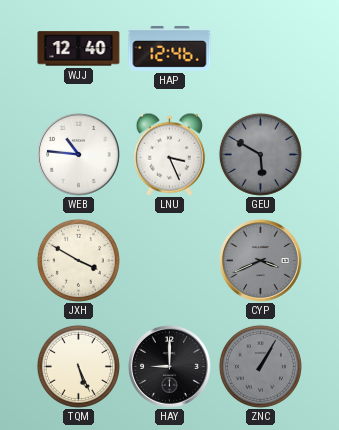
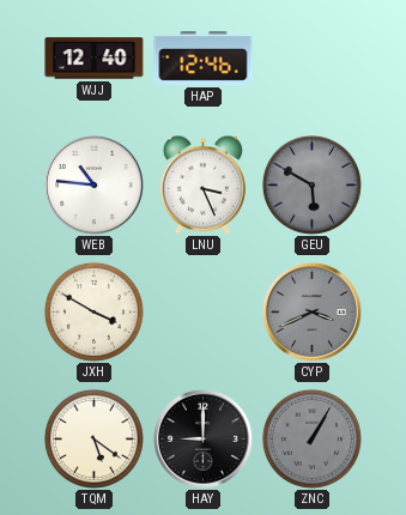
TQM: 5:26 -> 5:21
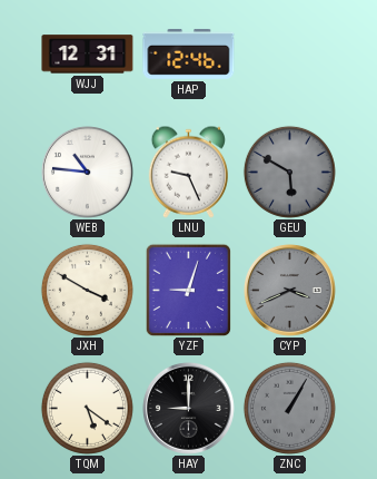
WJJ: 12:40 -> 12:31
LNU: 3:26 -> 9:26
YZF: none -> 9:03
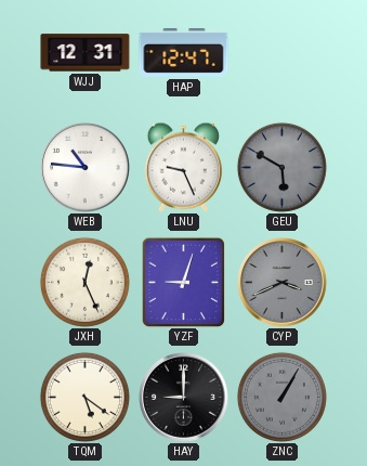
HAP: 12:46 -> 12:47
JXH: 3:50 -> 12:26
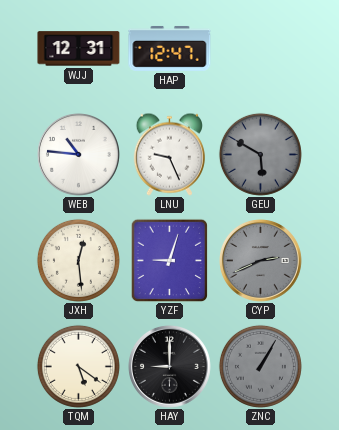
JXH: 12:26 -> 12:29
CYP: 3:41 -> 2:41
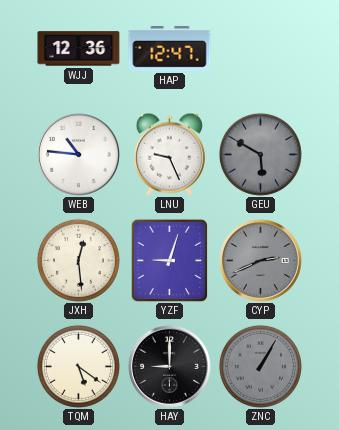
WJJ: 12:31 -> 12:36
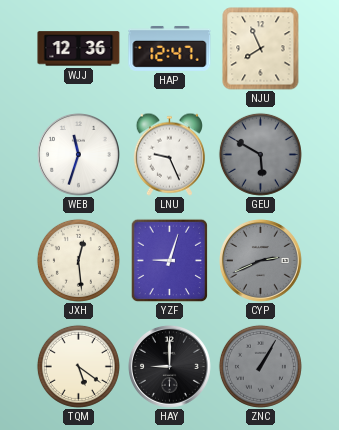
NJU: none -> 7:56
WEB: 10:46 -> 11:33
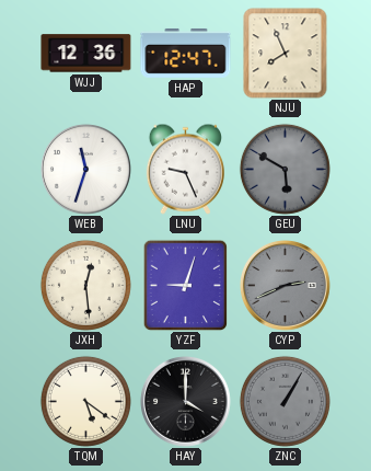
HAY: 9:00 -> 4:00
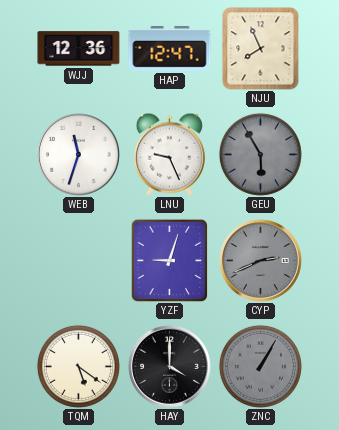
GEU: 5:50 -> 5:55
JXH: 12:29 -> none
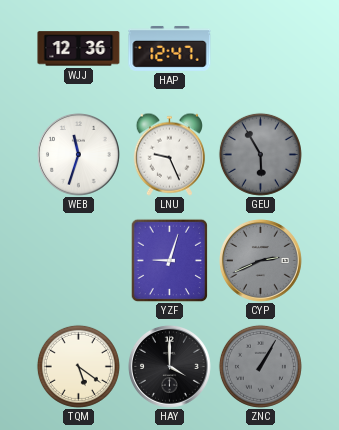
NJU: 7:56 -> none
